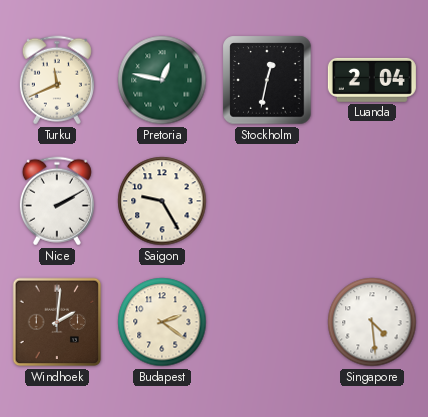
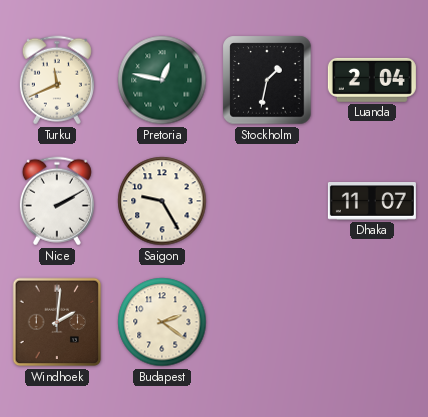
Stockholm: 12:32 -> 1:32
Dhaka: none -> 11:07
Singapore: 4:29 -> none
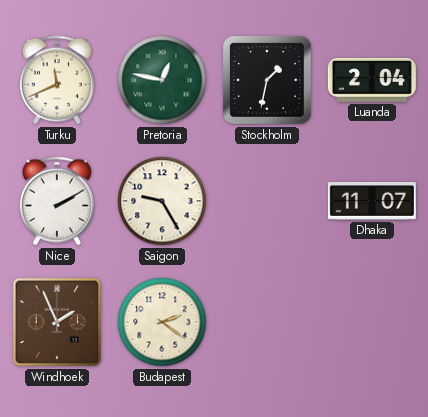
Windhoek: 2:01 -> 1:56
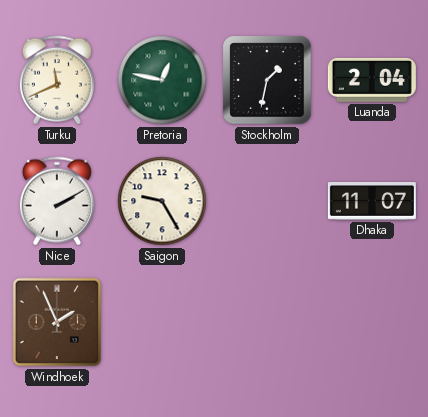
Budapest: 2:21 -> none
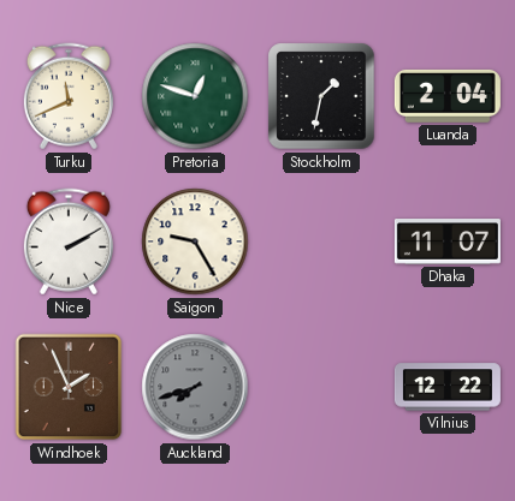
Pretoria: 12:47 -> 12:48
Auckland: none -> 7:42
Vilnius: none -> 12:22
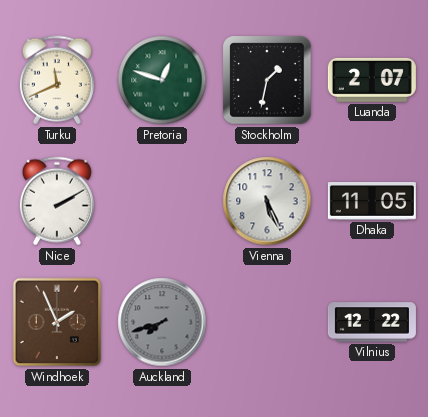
Luanda: 2:04 -> 2:07
Saigon: 9:25 -> none
Vienna: none -> 5:26
Dhaka: 11:07 -> 11:05
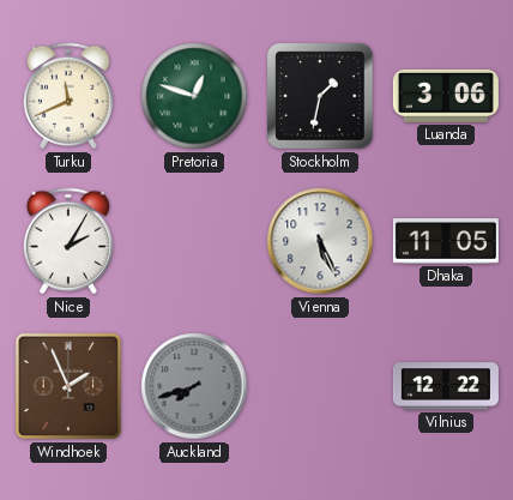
Luanda: 2:07 -> 3:06
Nice: 2:10 -> 2:05
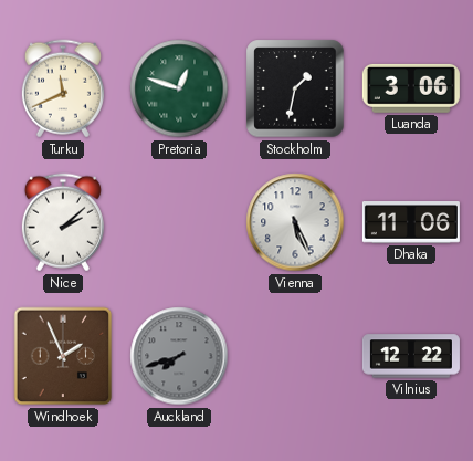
Nice: 2:05 -> 2:08
Dhaka: 11:05 -> 11:06
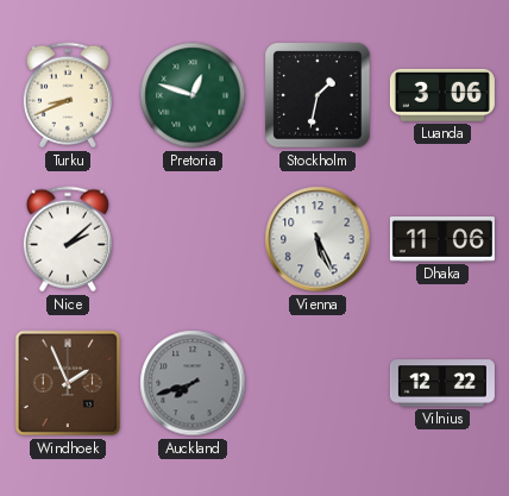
Turku: 11:41 -> 8:41
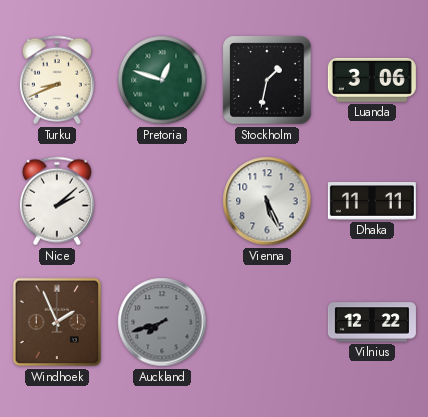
Dhaka: 11:06 -> 11:11
